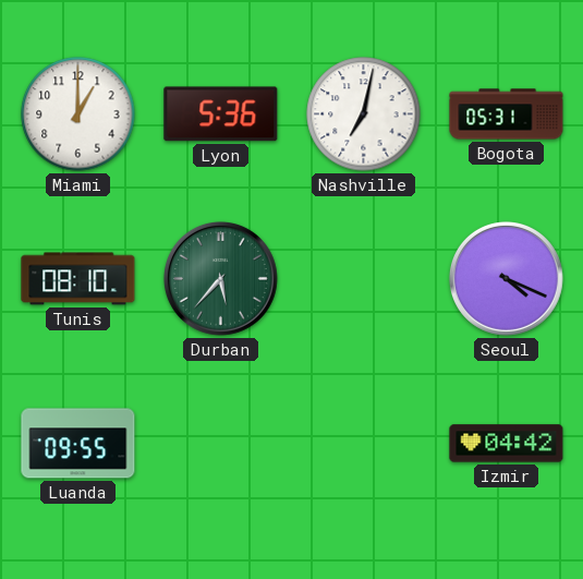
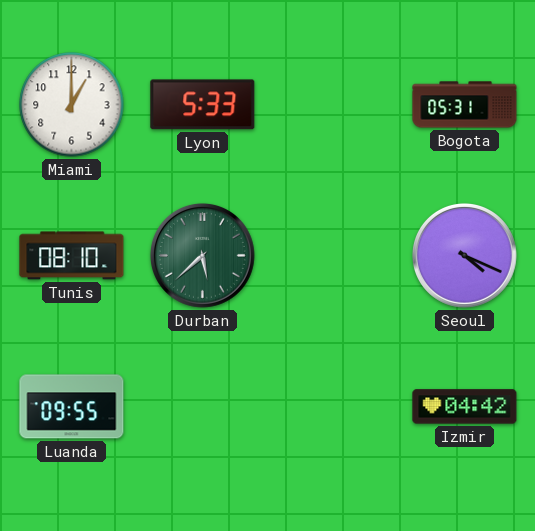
Lyon: 5:36 -> 5:33
Nashville: 7:02 -> none
Durban: 5:37 -> 5:38
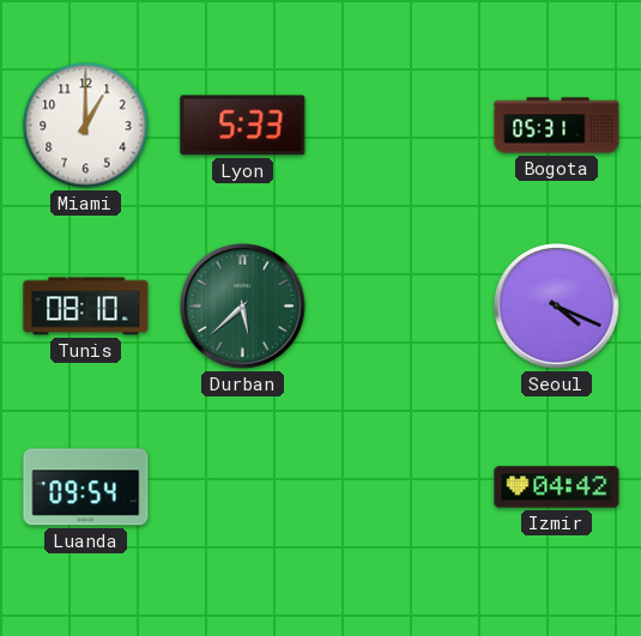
Luanda: 09:55 -> 09:54
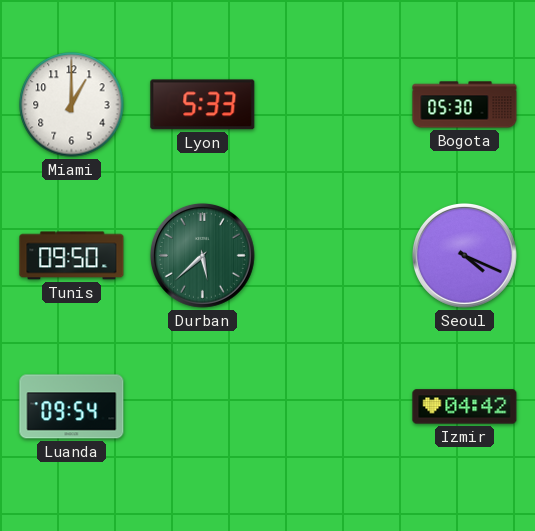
Bogota: 05:31 -> 05:30
Tunis: 08:10 -> 09:50
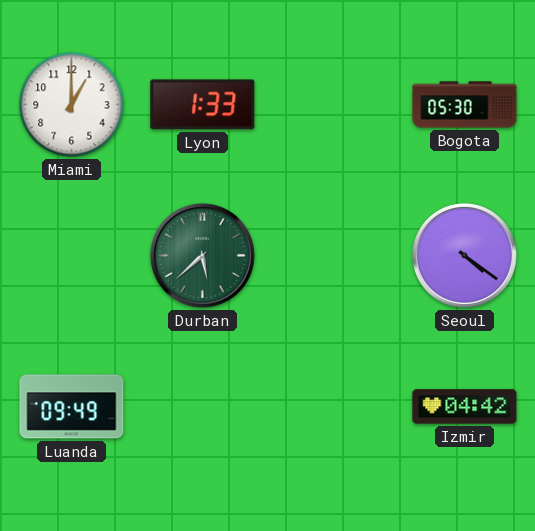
Lyon: 5:33 -> 1:33
Tunis: 09:50 -> none
Seoul: 4:19 -> 4:21
Luanda: 09:54 -> 09:49
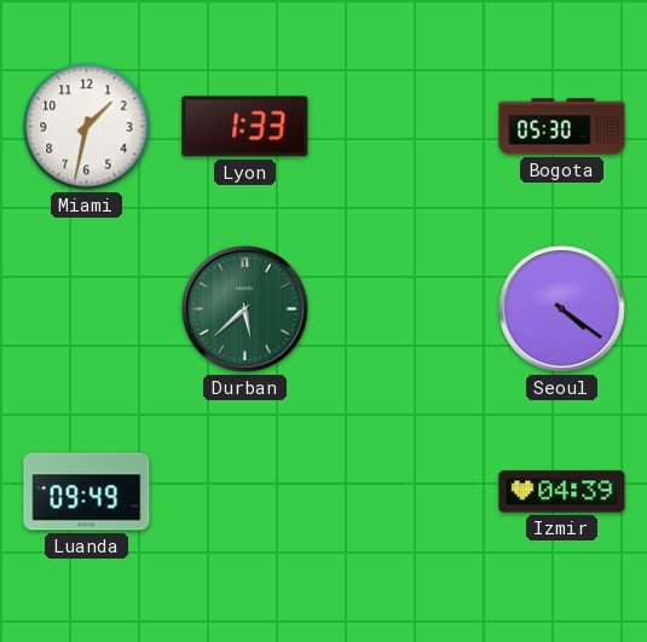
Miami: 1:00 -> 1:32
Izmir: 04:42 -> 04:39
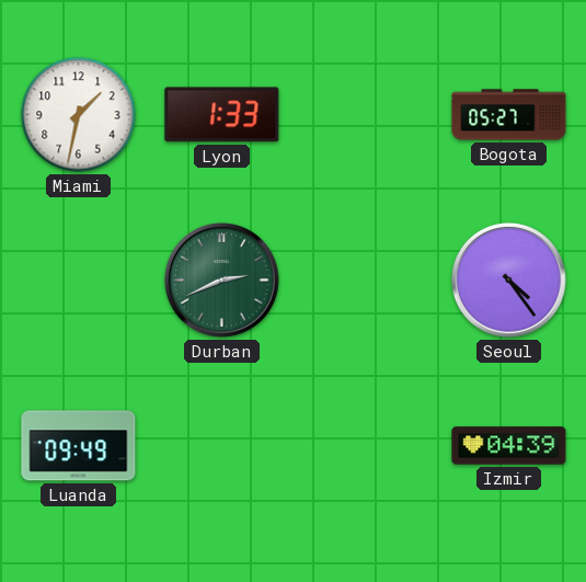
Bogota: 05:30 -> 05:27
Durban: 5:38 -> 2:41
Seoul: 4:21 -> 4:24
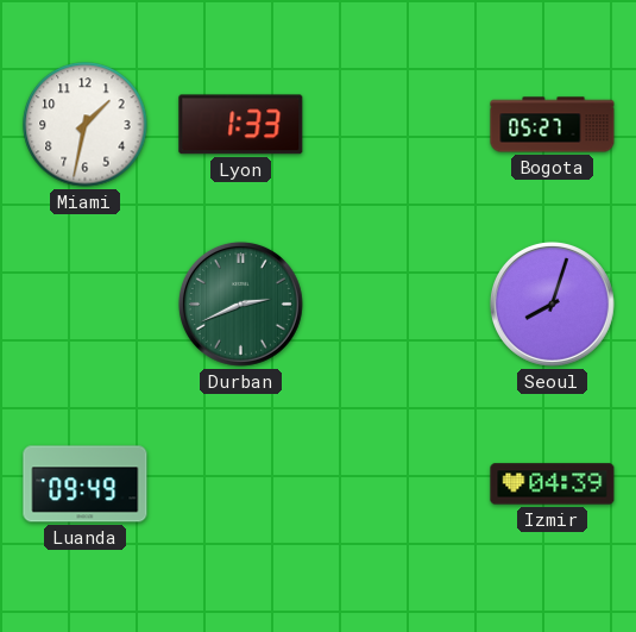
Seoul: 4:24 -> 8:03
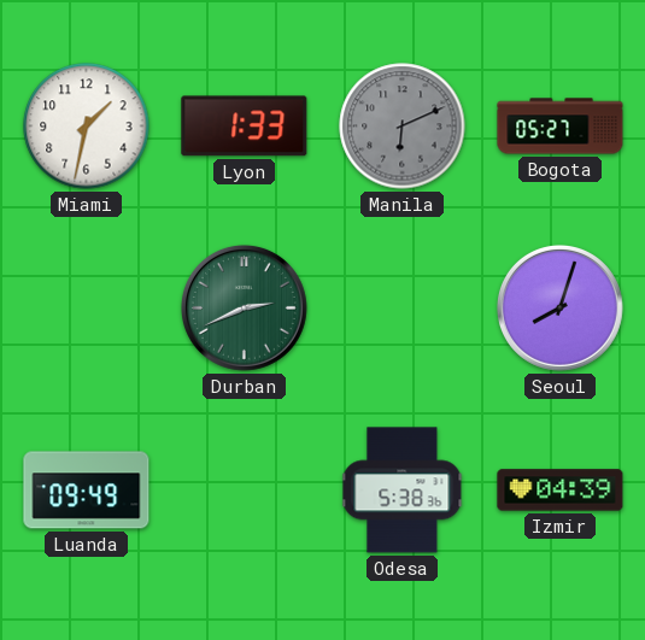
Manila: none -> 6:11
Odesa: none -> 5:38
